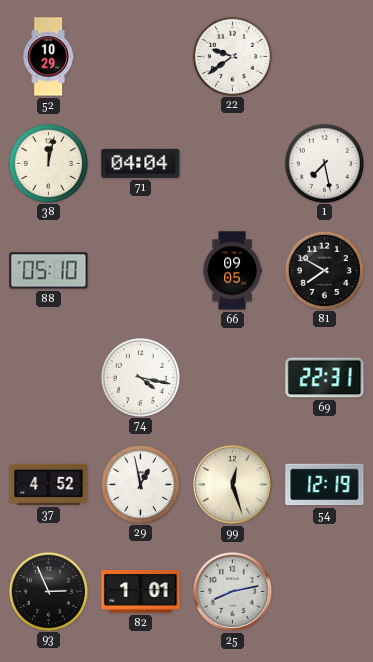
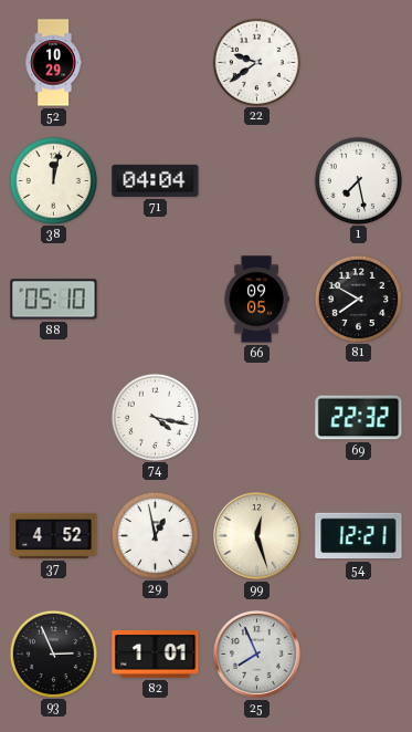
69: 22:31 -> 22:32
54: 12:19 -> 12:21
25: 8:13 -> 7:56
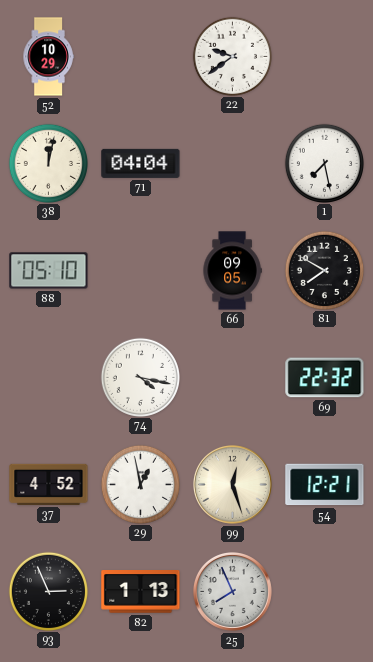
82: 1:01 -> 1:13
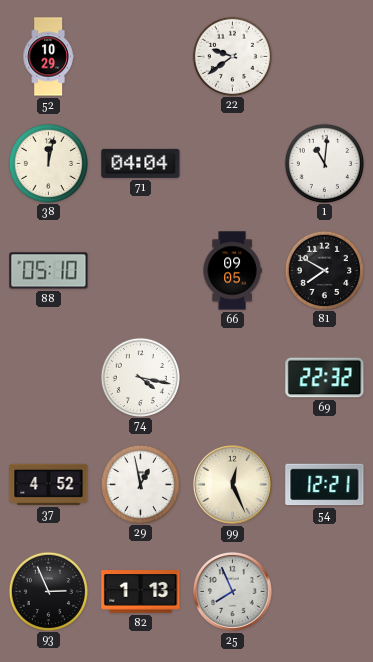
1: 7:28 -> 11:01
99: 12:27 -> 12:26
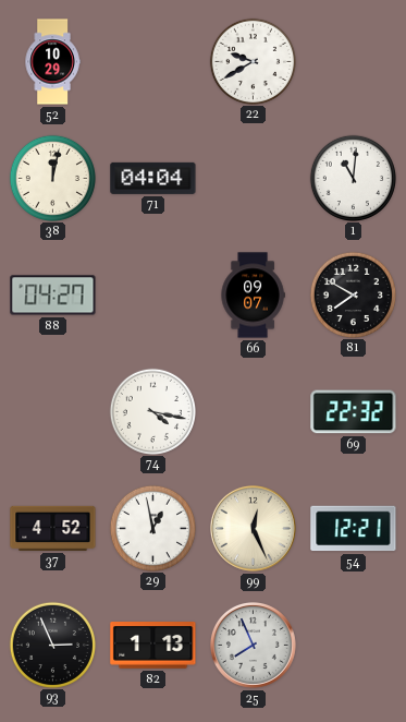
22: 9:39 -> 9:40
88: 05:10 -> 04:27
66: 09:05 -> 09:07
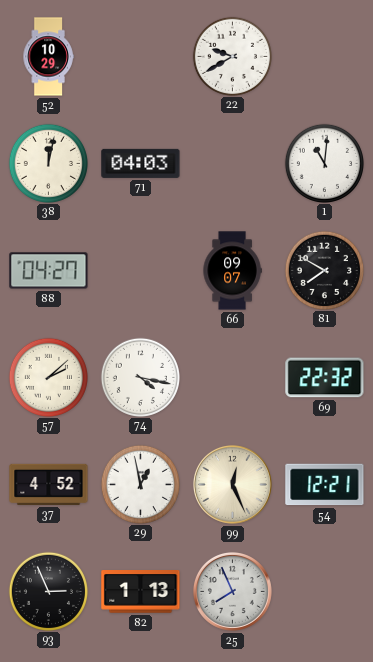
71: 04:04 -> 04:03
57: none -> 2:08
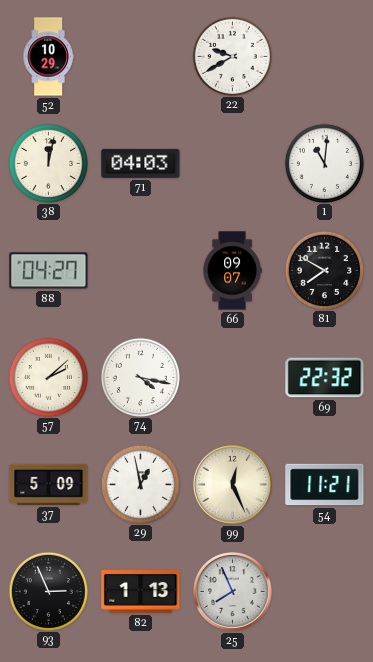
37: 4:52 -> 5:09
54: 12:21 -> 11:21
